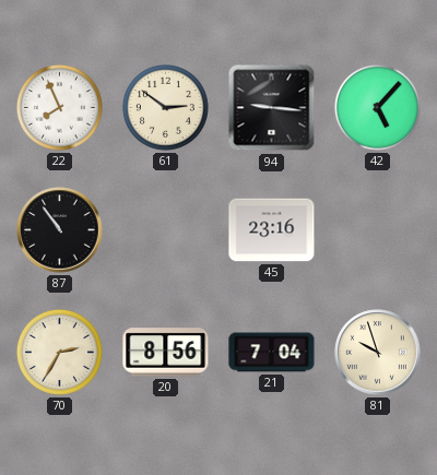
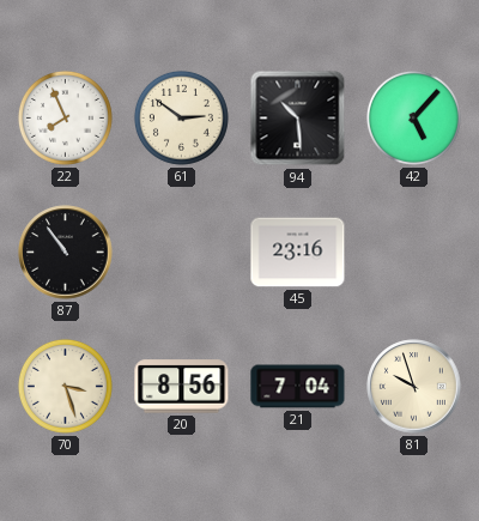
94: 9:16 -> 10:29
70: 2:35 -> 3:27
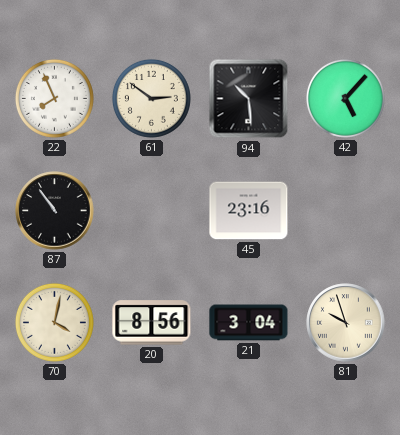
70: 3:27 -> 4:02
21: 7:04 -> 3:04
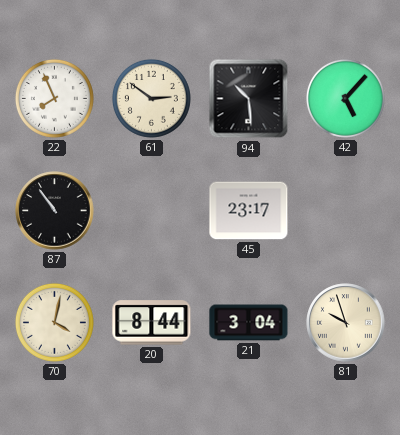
45: 23:16 -> 23:17
20: 8:56 -> 8:44
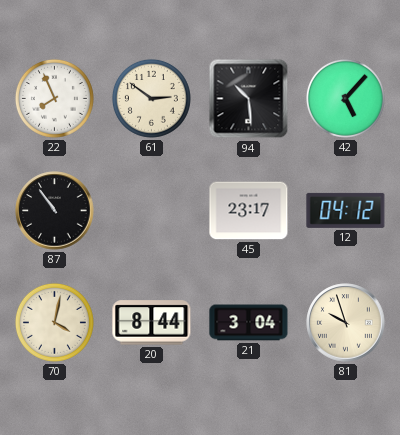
12: none -> 04:12
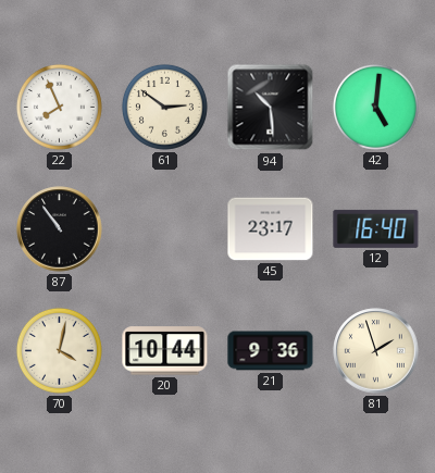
42: 5:07 -> 5:01
12: 04:12 -> 16:40
20: 8:44 -> 10:44
21: 3:04 -> 9:36
81: 9:57 -> 1:57
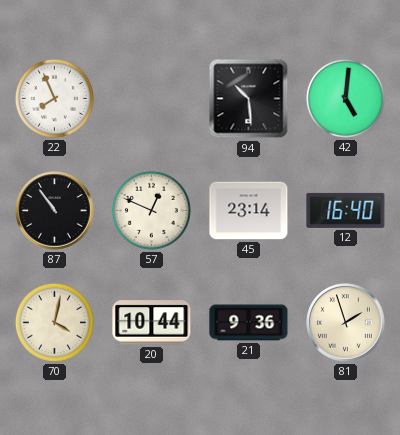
61: 2:51 -> none
57: none -> 12:49
45: 23:17 -> 23:14
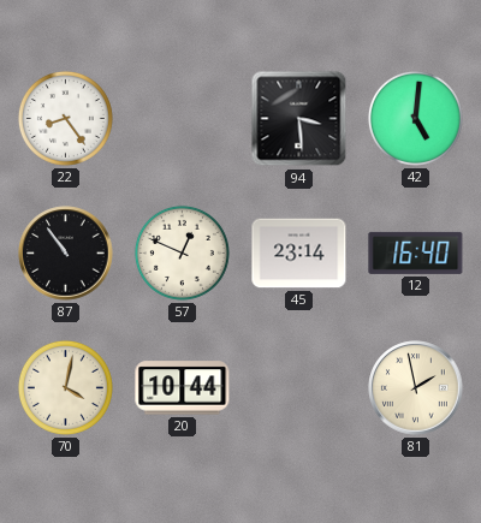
22: 7:56 -> 8:24
94: 10:29 -> 3:29
21: 9:36 -> none
81: 1:57 -> 1:58
